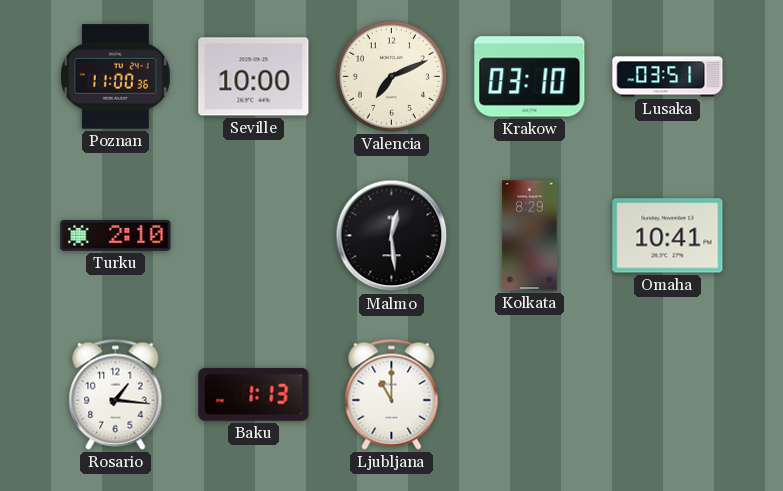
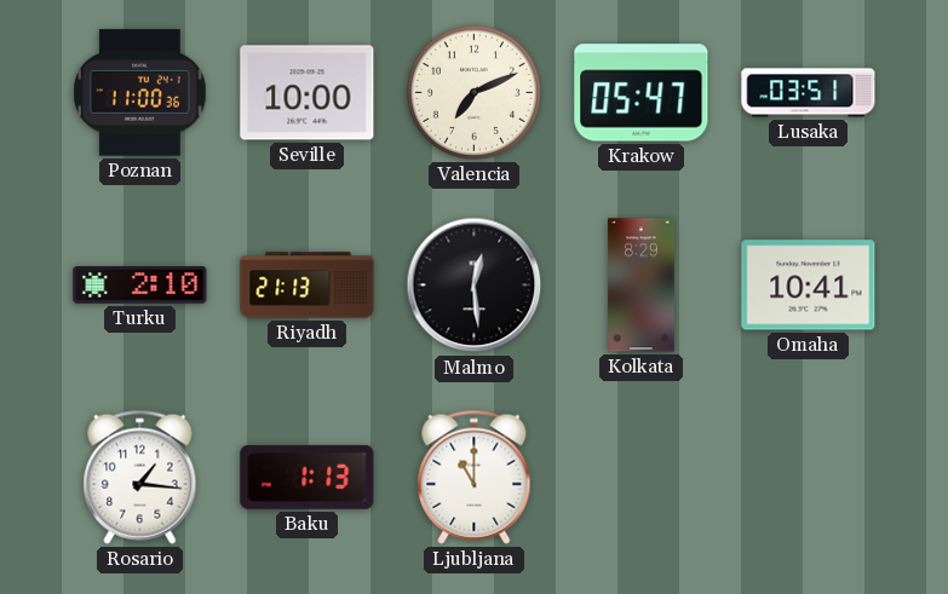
Krakow: 03:10 -> 05:47
Riyadh: none -> 21:13
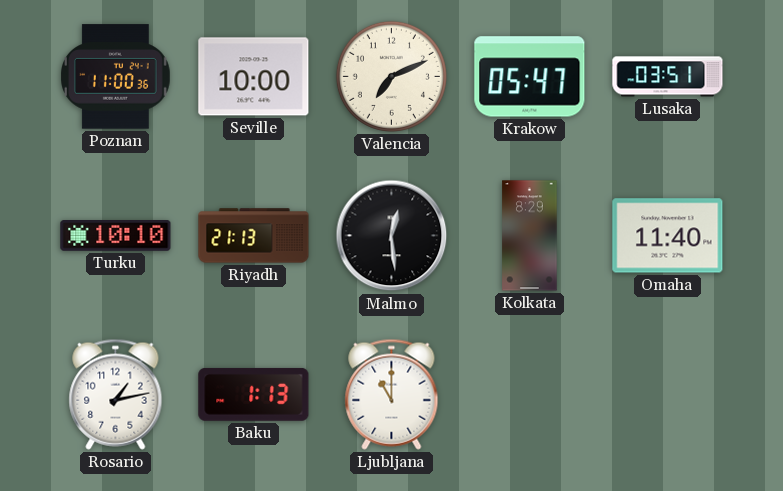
Turku: 2:10 -> 10:10
Omaha: 10:41 -> 11:40
Rosario: 1:16 -> 1:13
